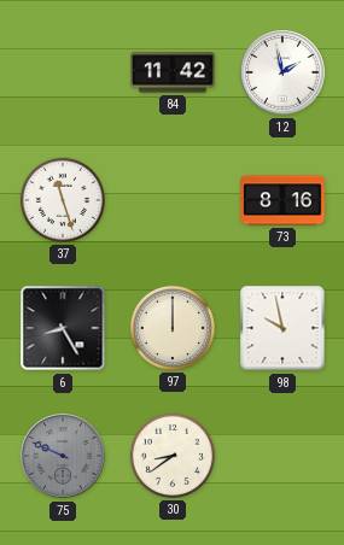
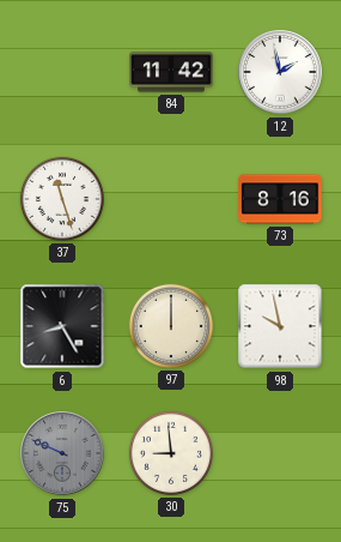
30: 8:39 -> 8:59
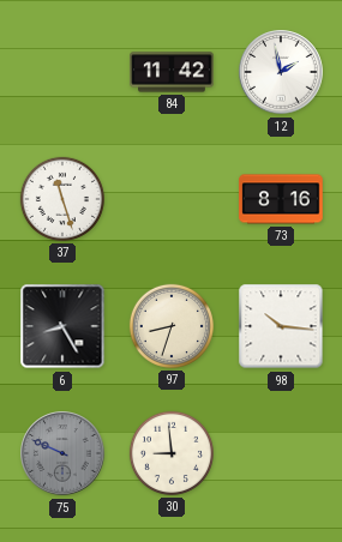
97: 12:00 -> 8:33
98: 9:58 -> 10:16
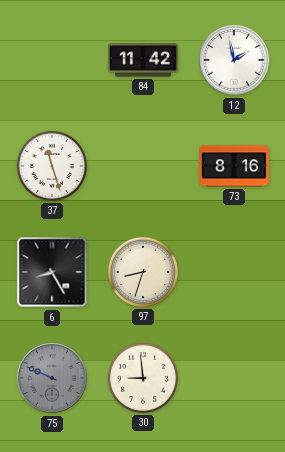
98: 10:16 -> none
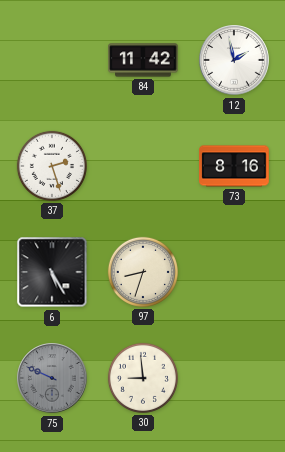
37: 11:27 -> 2:27
6: 8:25 -> 5:25
